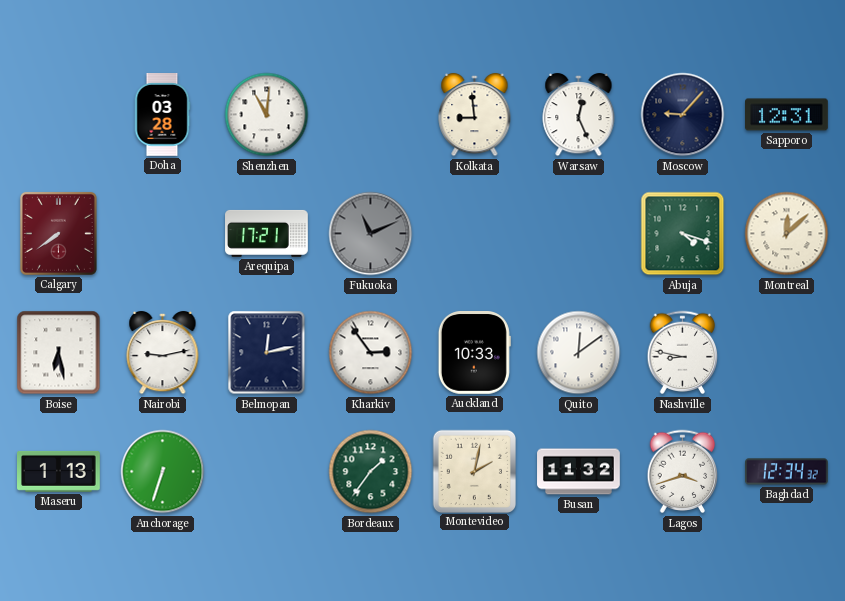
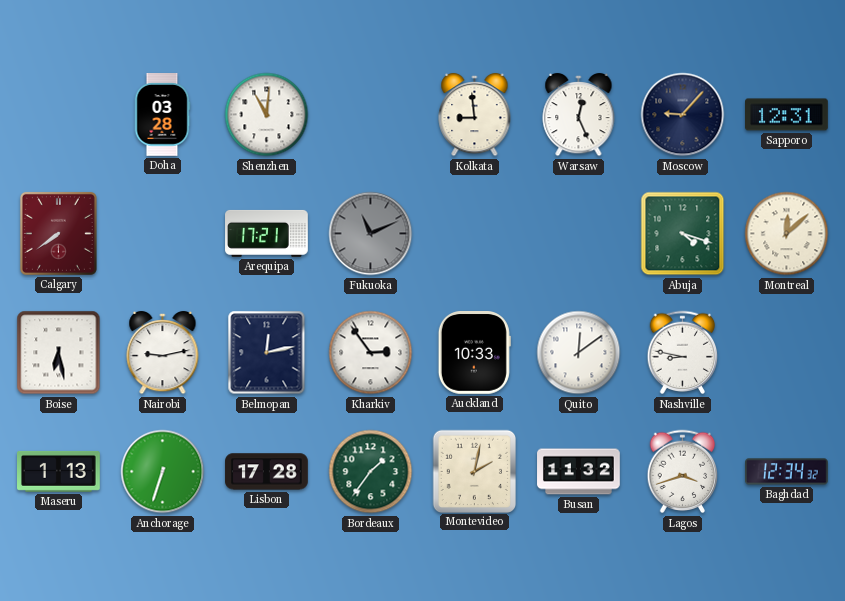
Lisbon: none -> 17:28
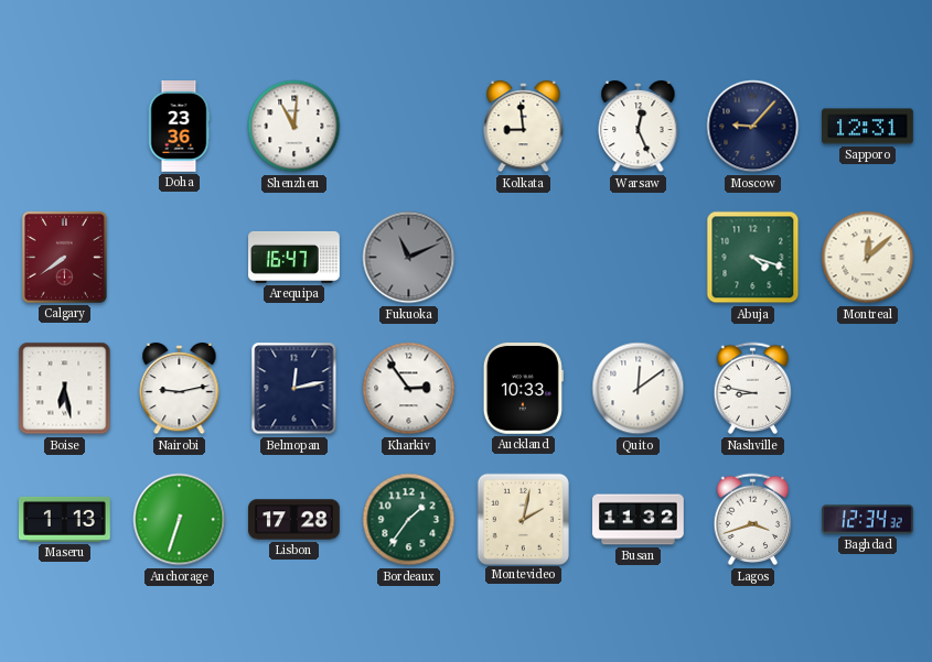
Doha: 03:28 -> 23:36
Arequipa: 17:21 -> 16:47
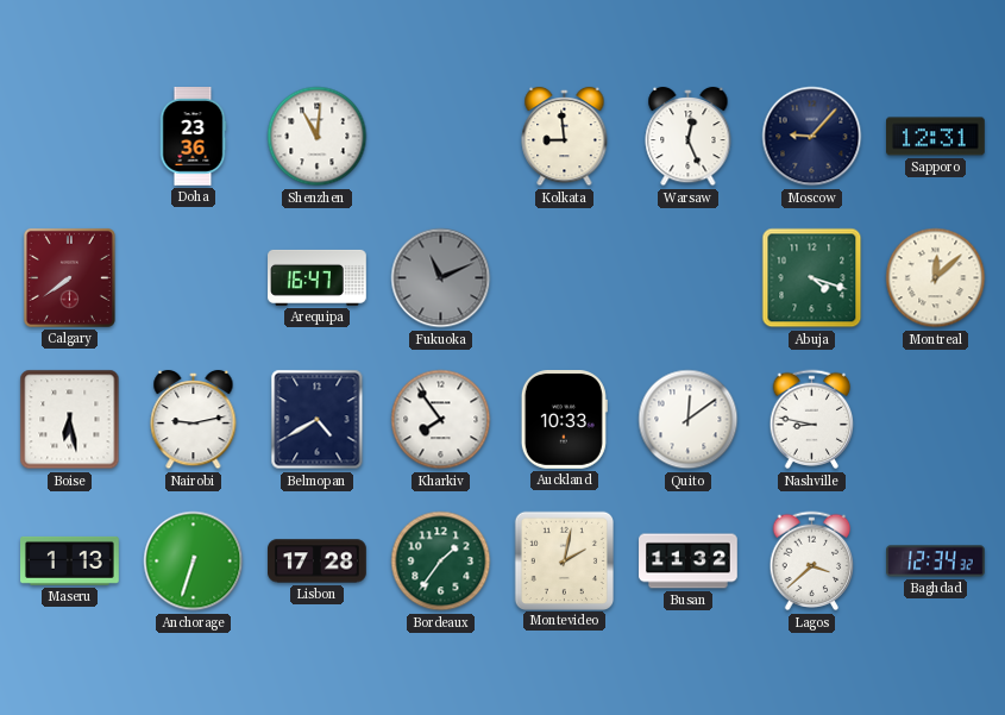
Belmopan: 12:13 -> 4:40
Kharkiv: 2:54 -> 7:54
Lagos: 3:42 -> 3:38
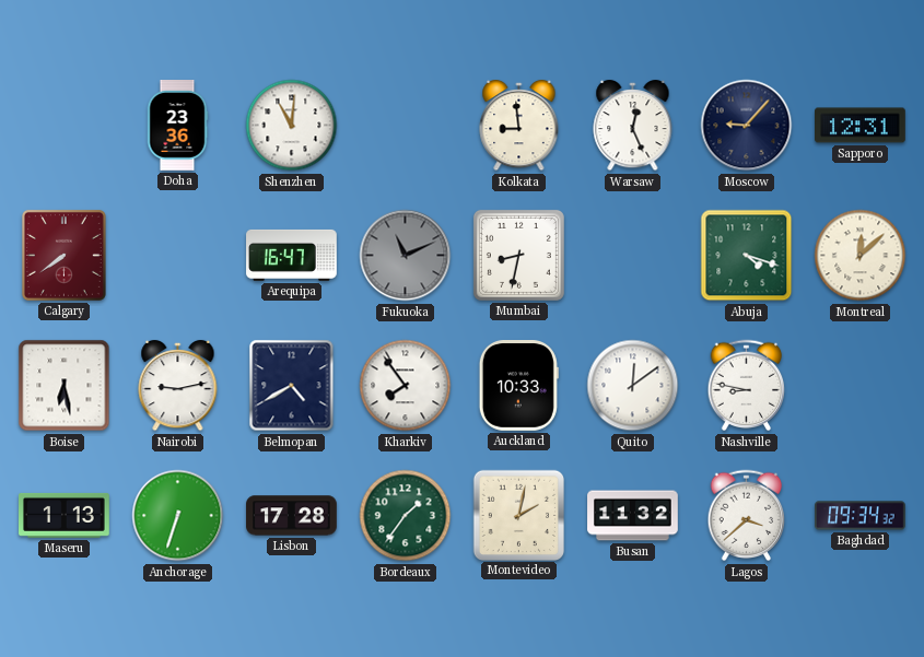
Mumbai: none -> 8:32
Baghdad: 12:34 -> 09:34
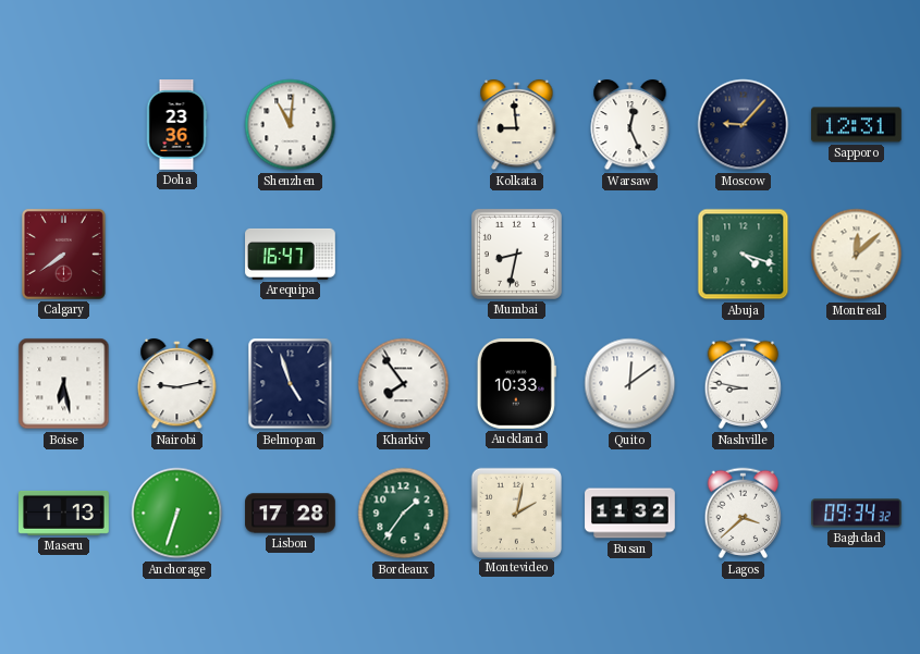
Fukuoka: 11:11 -> none
Belmopan: 4:40 -> 4:57
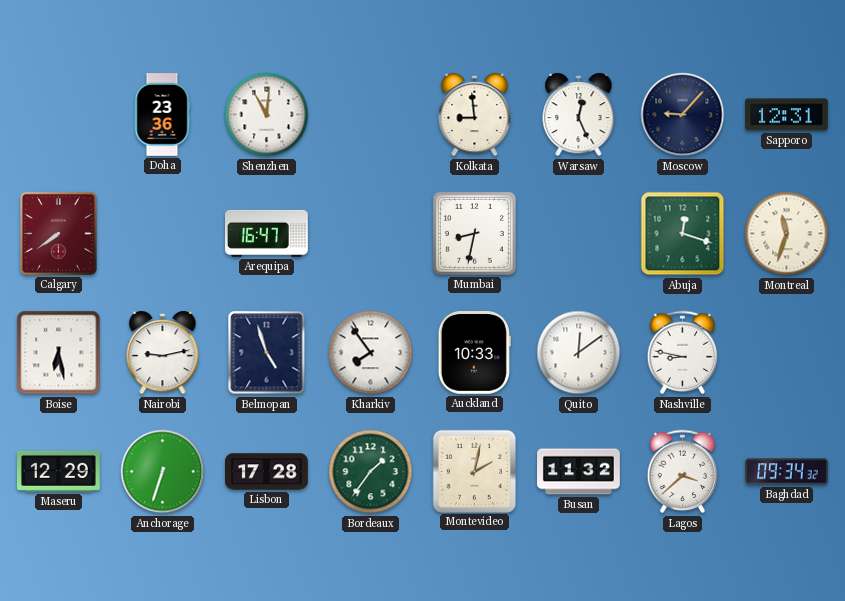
Abuja: 4:18 -> 12:18
Montreal: 12:08 -> 11:33
Maseru: 1:13 -> 12:29
